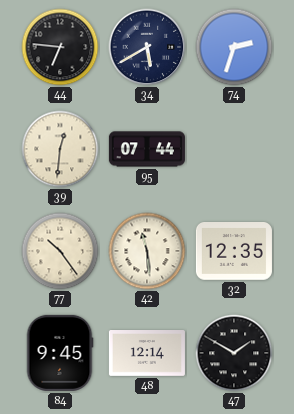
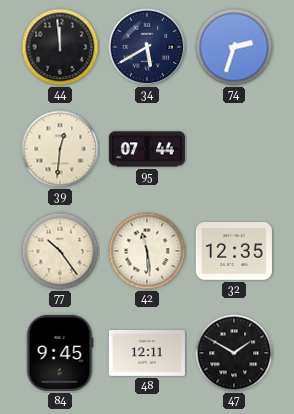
44: 6:46 -> 11:59
48: 12:14 -> 12:11
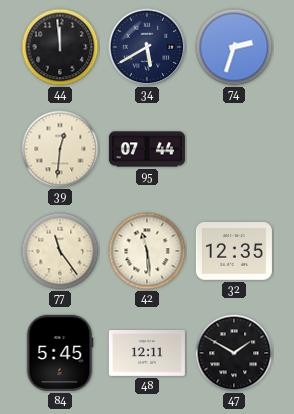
77: 10:24 -> 11:24
84: 9:45 -> 5:45
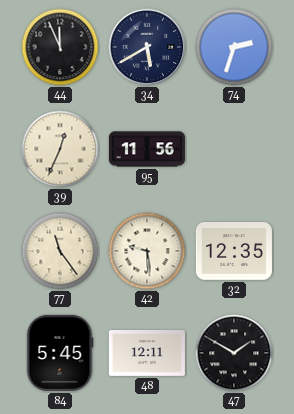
44: 11:59 -> 11:56
39: 12:31 -> 12:34
95: 07:44 -> 11:56
42: 11:29 -> 9:29
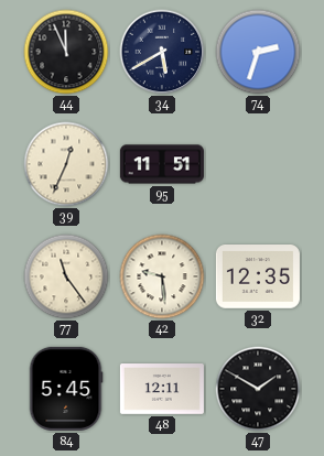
95: 11:56 -> 11:51
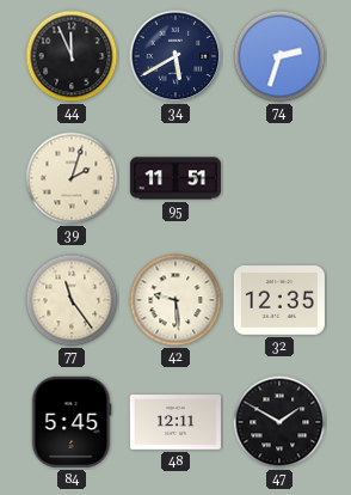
39: 12:34 -> 2:03
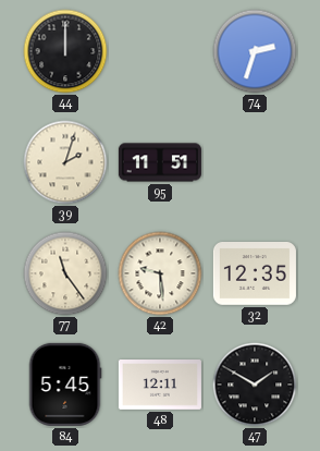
44: 11:56 -> 12:00
34: 5:40 -> none
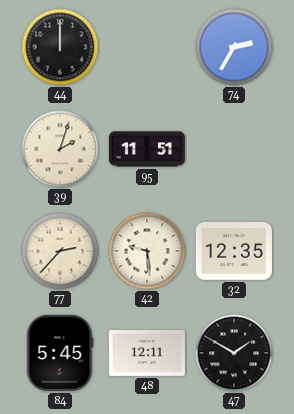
74: 2:33 -> 2:35
77: 11:24 -> 2:37
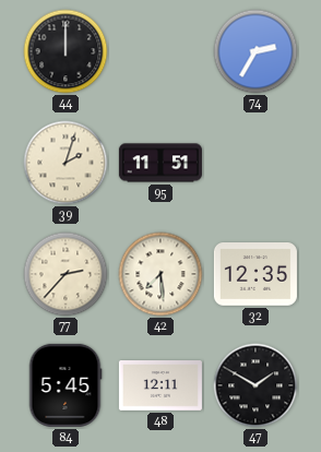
42: 9:29 -> 7:29
